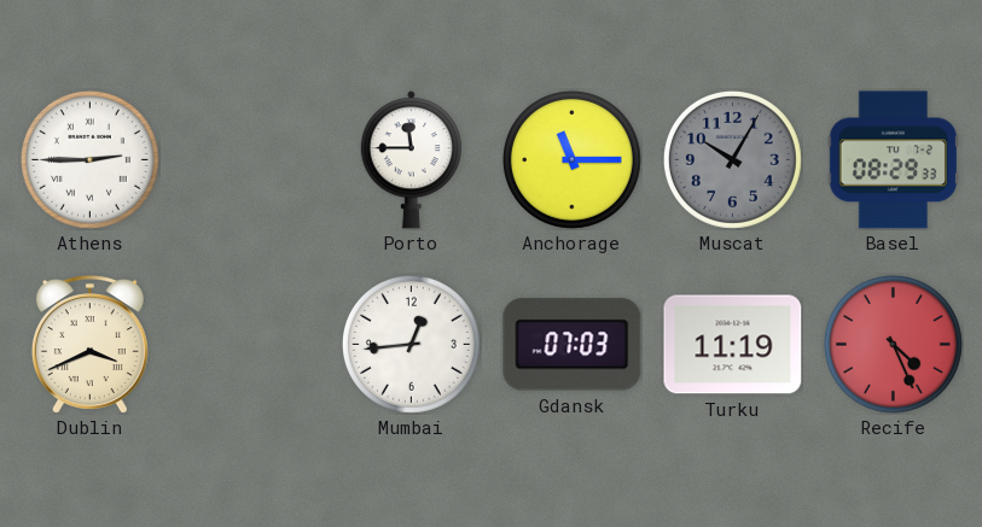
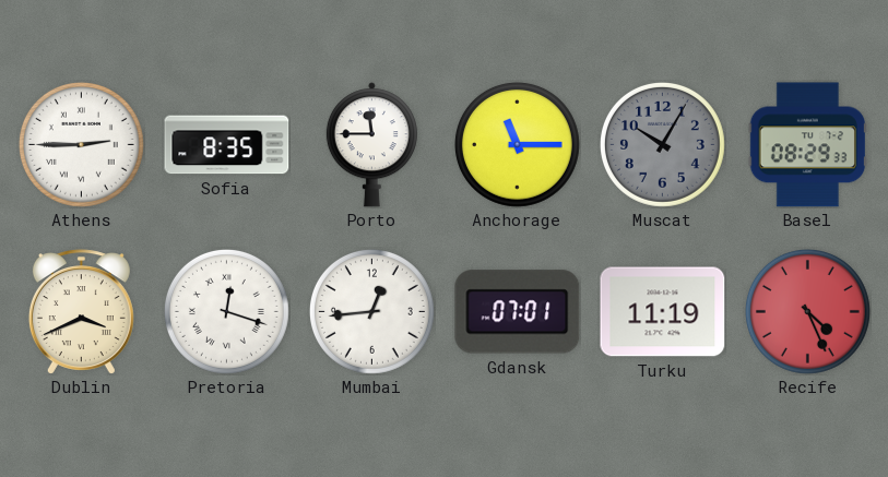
Sofia: none -> 8:35
Pretoria: none -> 12:18
Gdansk: 07:03 -> 07:01
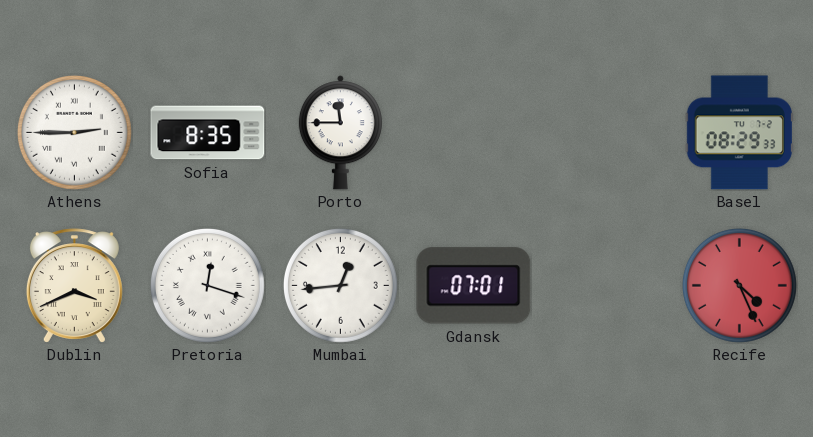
Anchorage: 11:15 -> none
Muscat: 10:05 -> none
Turku: 11:19 -> none
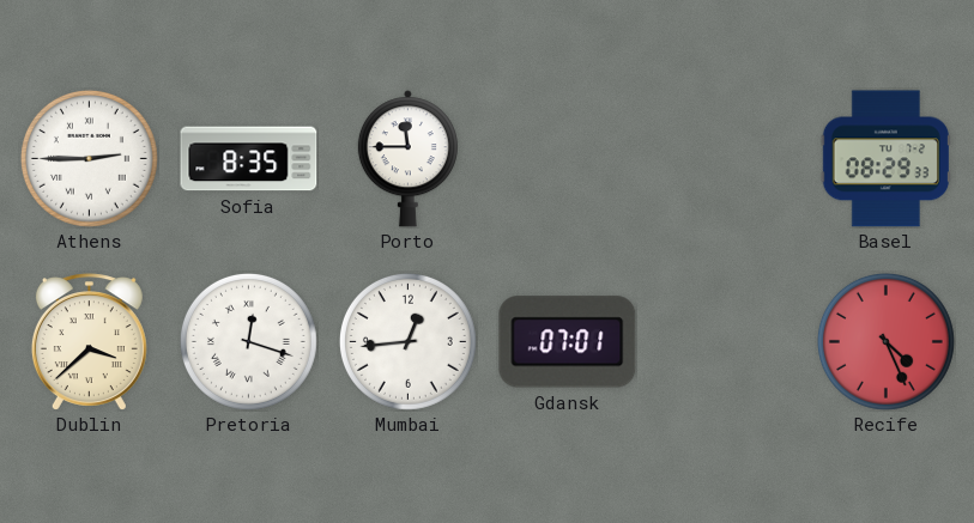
Dublin: 3:41 -> 3:38
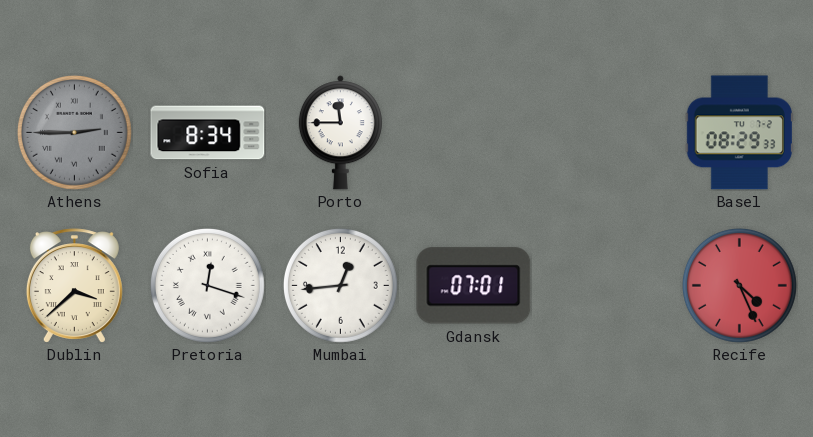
Athens dial: white -> grey
Sofia: 8:35 -> 8:34
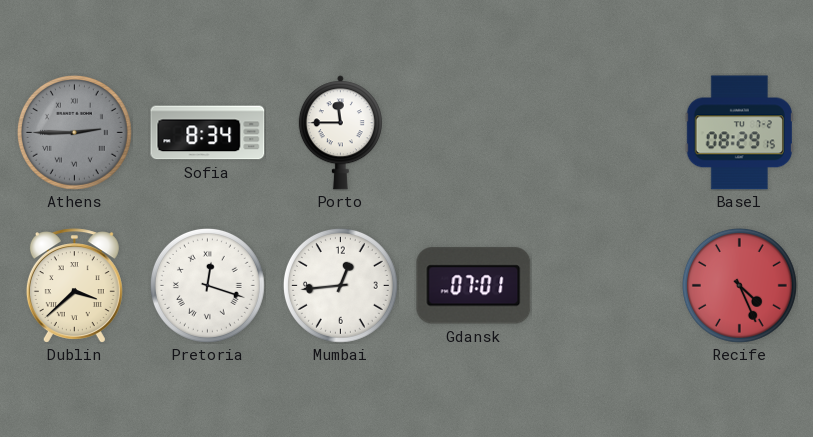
Basel: 08:29:33 -> 08:29:15
